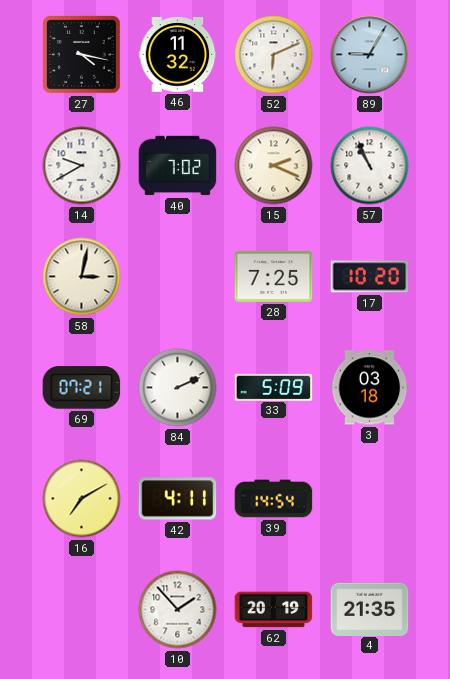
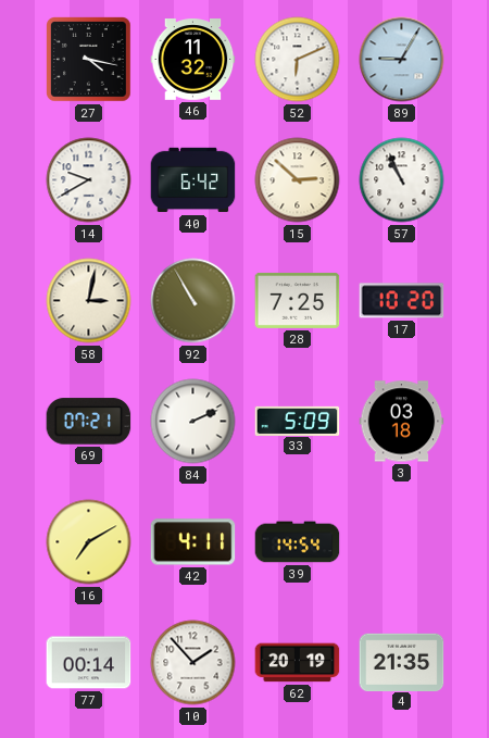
40: 7:02 -> 6:42
15: 2:19 -> 2:52
92: none -> 10:55
77: none -> 00:14
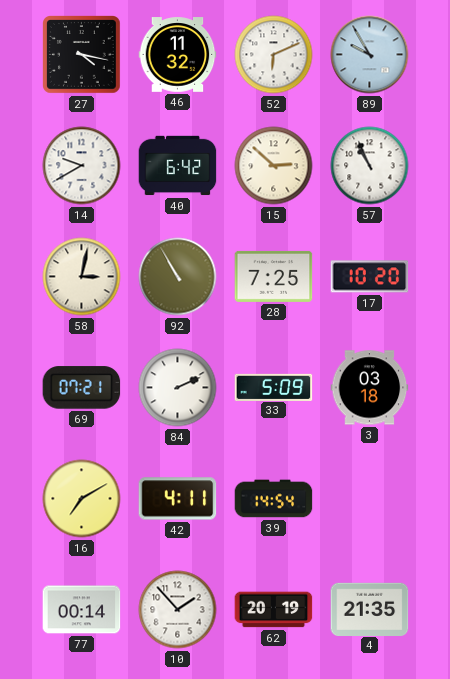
89: 9:05 -> 9:55
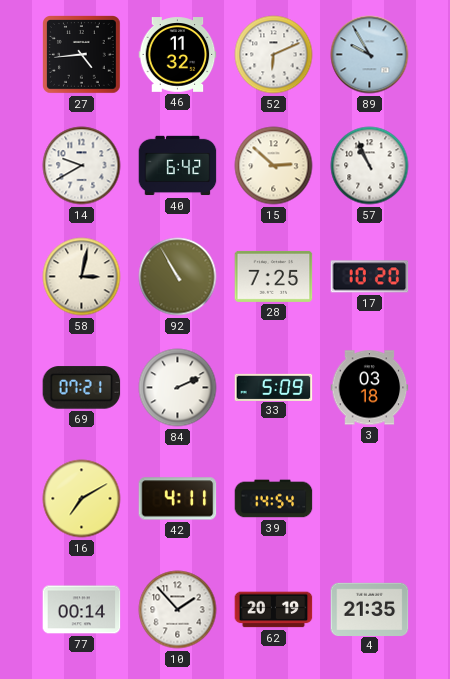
27: 4:17 -> 4:44
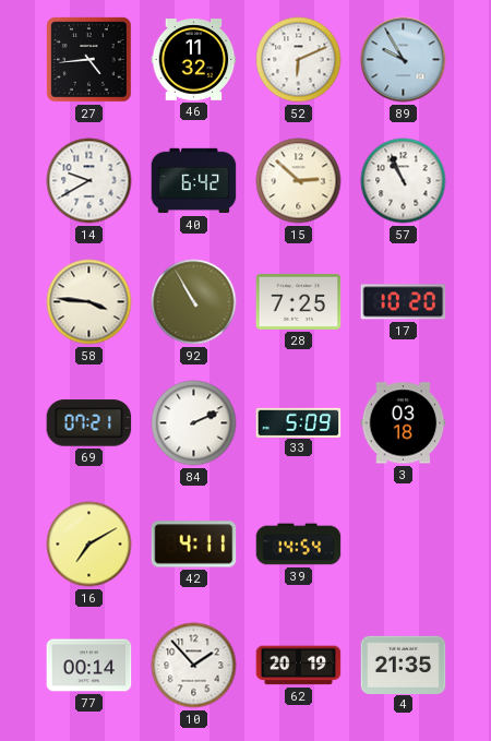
58: 3:02 -> 3:46
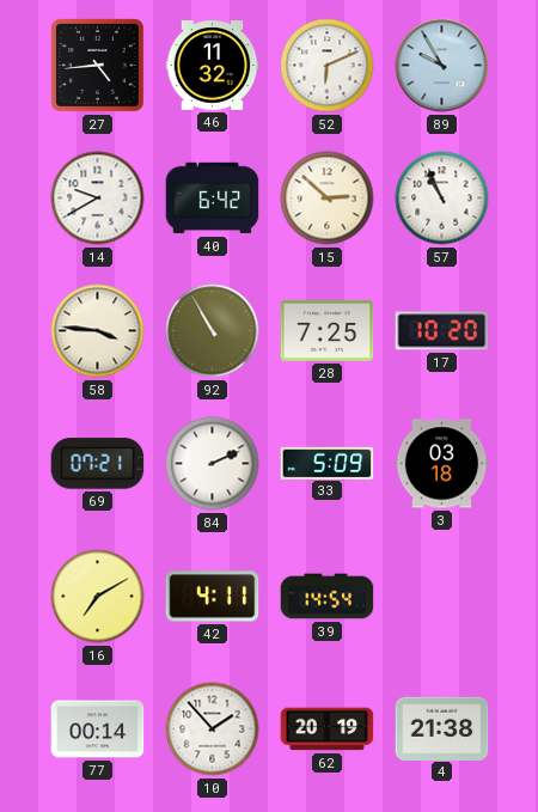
4: 21:35 -> 21:38
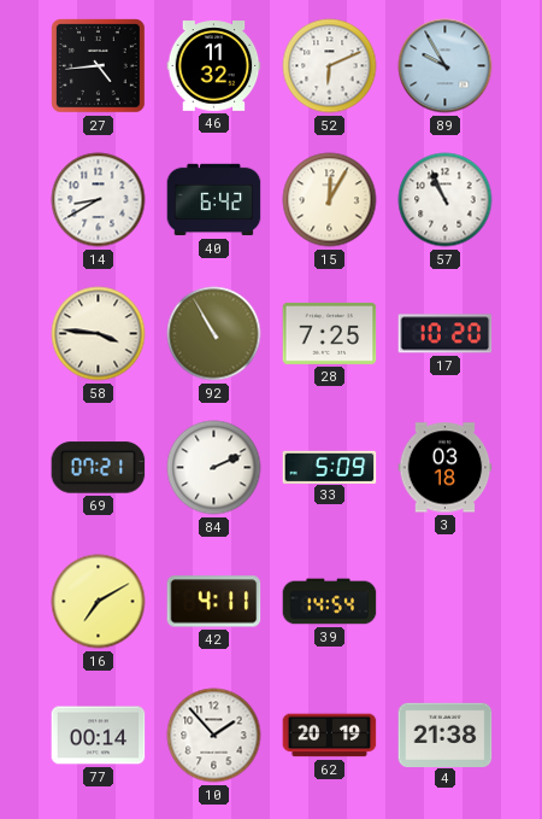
14: 9:40 -> 8:40
15: 2:52 -> 12:05
